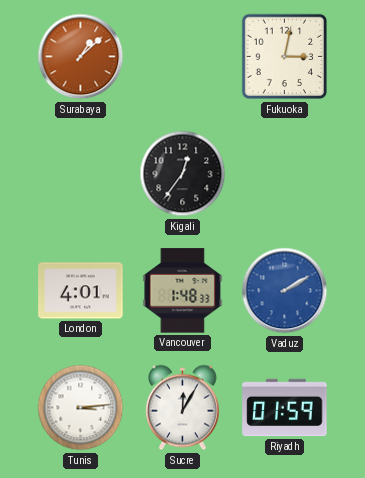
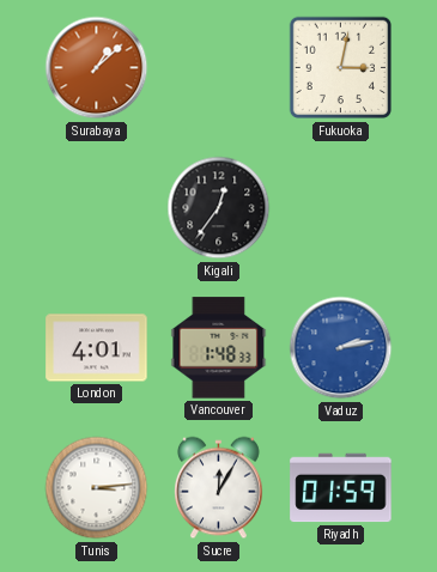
Vaduz: 2:10 -> 2:13
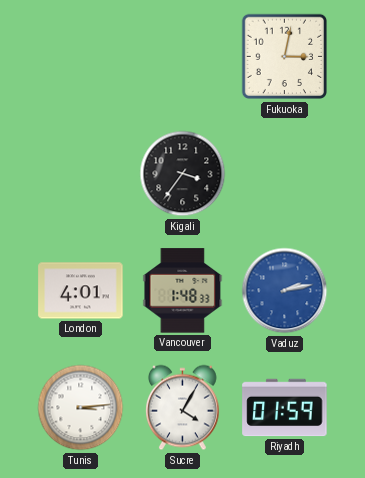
Surabaya: 1:08 -> none
Kigali: 12:36 -> 3:36
Sucre: 12:05 -> 4:05
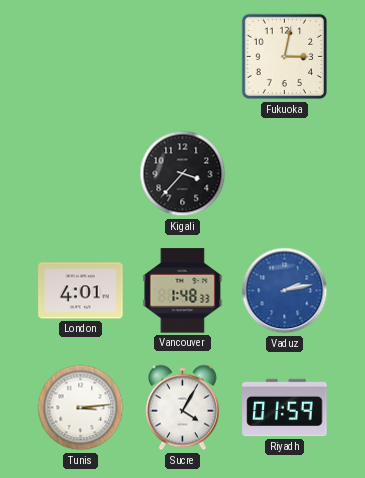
Kigali: 3:36 -> 3:37
